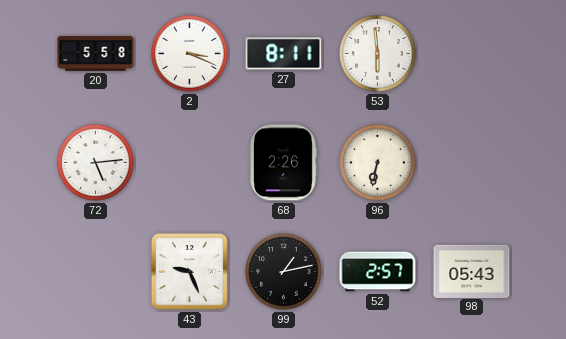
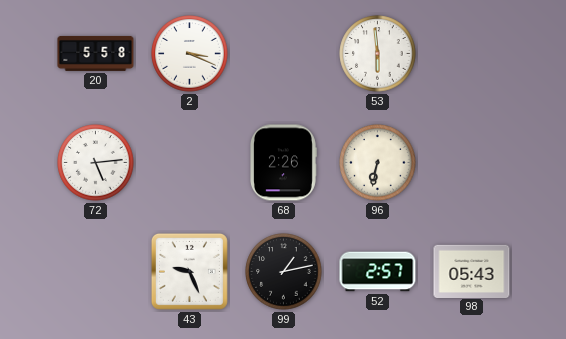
27: 8:11 -> none
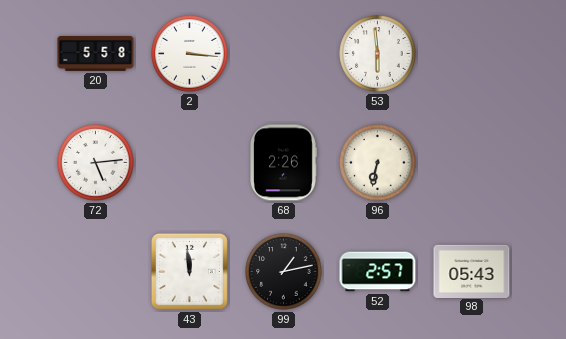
2: 3:19 -> 3:16
43: 9:26 -> 11:59
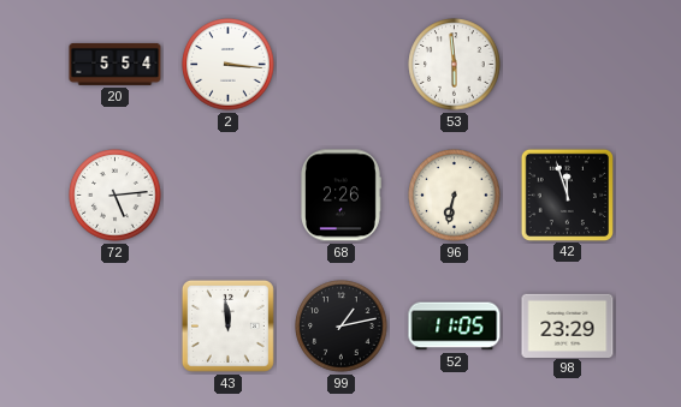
20: 5:58 -> 5:54
42: none -> 11:57
52: 2:57 -> 11:05
98: 05:43 -> 23:29
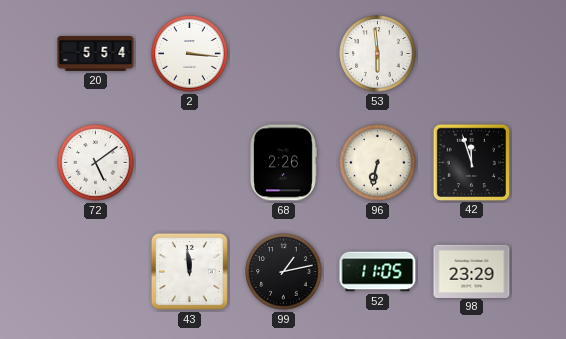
72: 5:14 -> 5:09
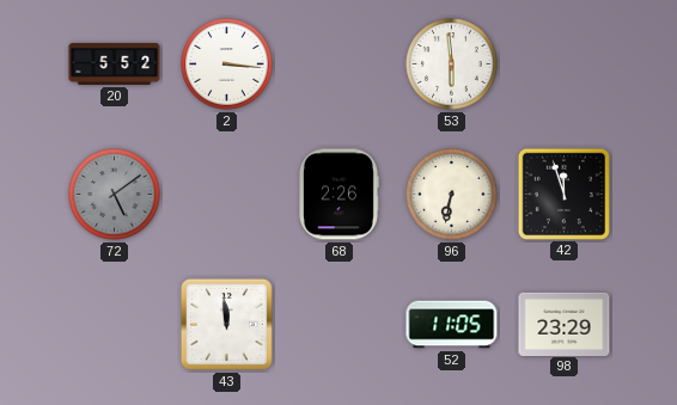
20: 5:54 -> 5:52
72 dial: white -> grey
99: 1:13 -> none
